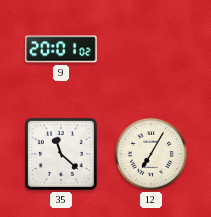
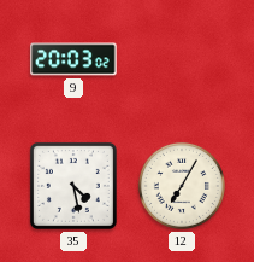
9: 20:01 -> 20:03
35: 11:22 -> 4:28
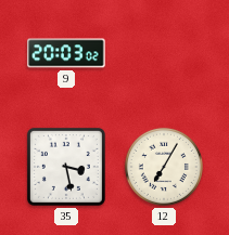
35: 4:28 -> 3:28
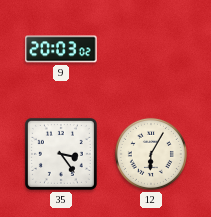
35: 3:28 -> 3:24
12: 7:05 -> 6:05
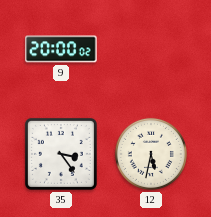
9: 20:03 -> 20:00
12: 6:05 -> 5:32
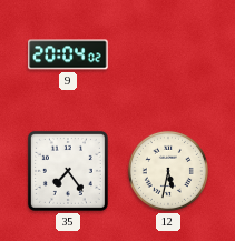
9: 20:00 -> 20:04
35: 3:24 -> 7:24
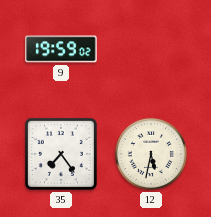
9: 20:04 -> 19:59
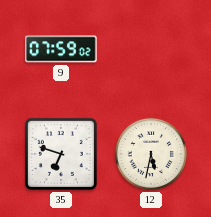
9: 19:59 -> 07:59
35: 7:24 -> 6:48
